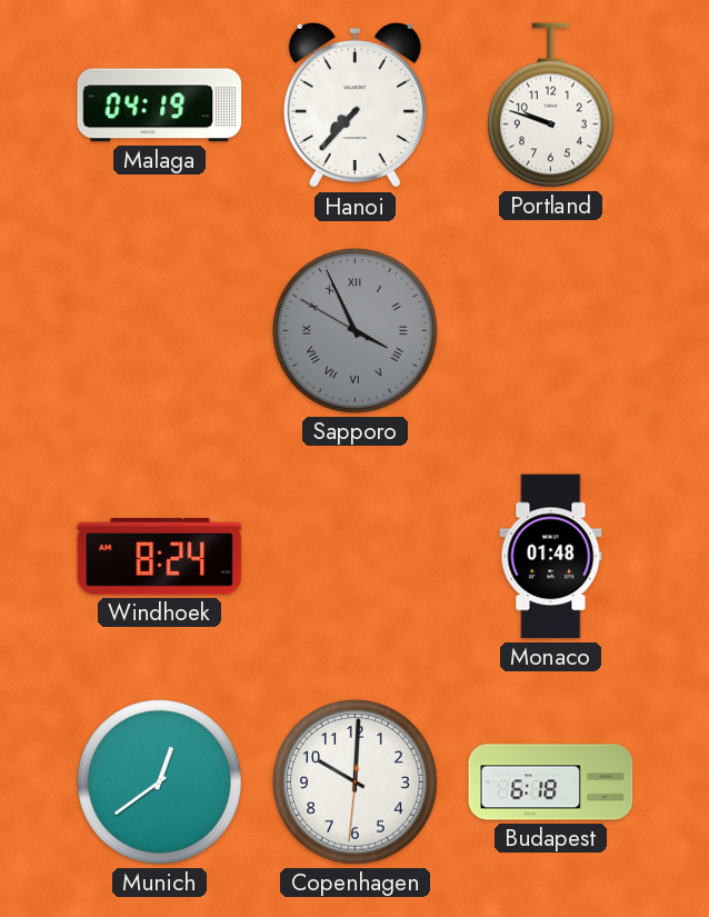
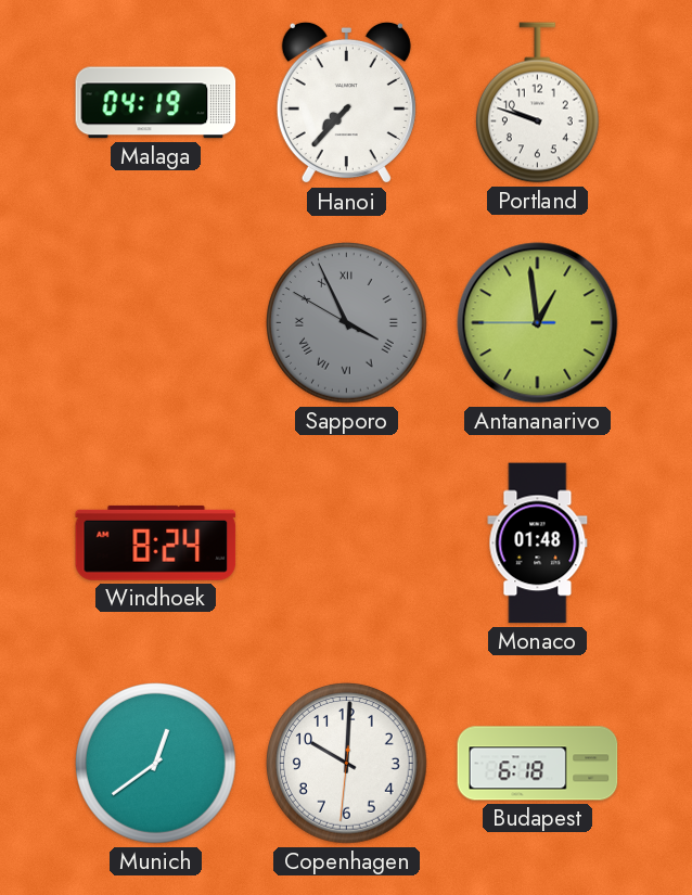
Antananarivo: none -> 12:58
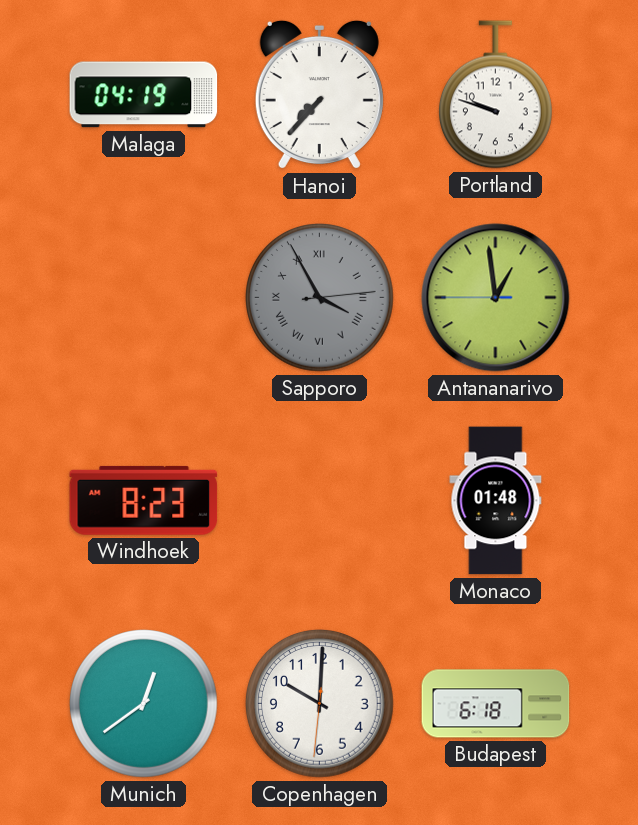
Sapporo: 3:55:50 -> 3:55:14
Windhoek: 8:24 -> 8:23
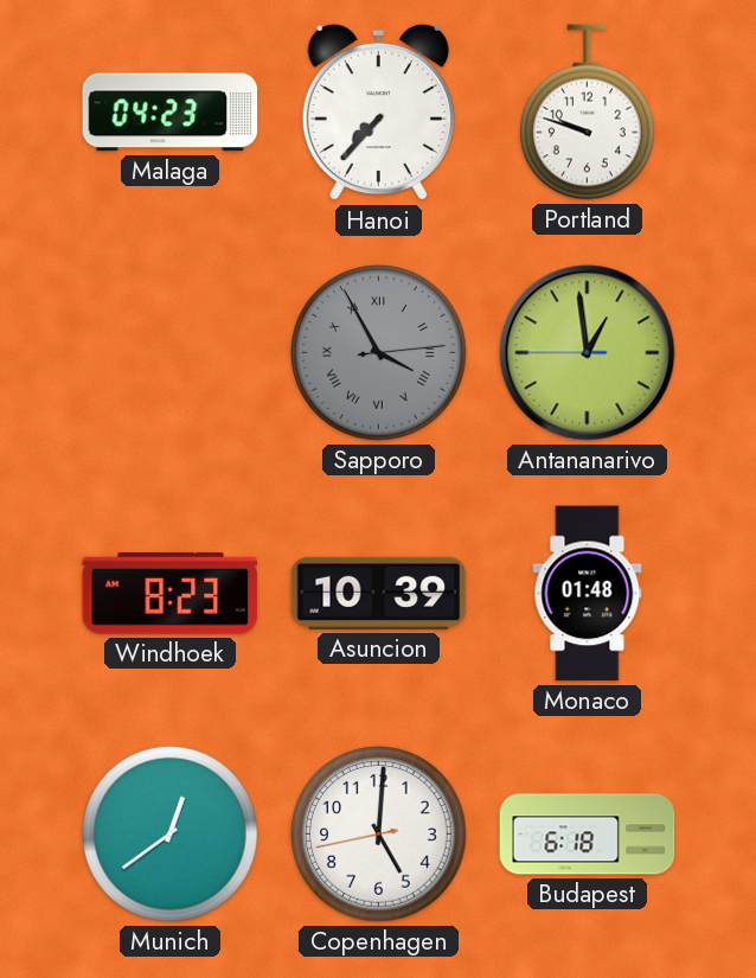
Malaga: 04:19 -> 04:23
Asuncion: none -> 10:39
Copenhagen: 10:00 -> 5:00
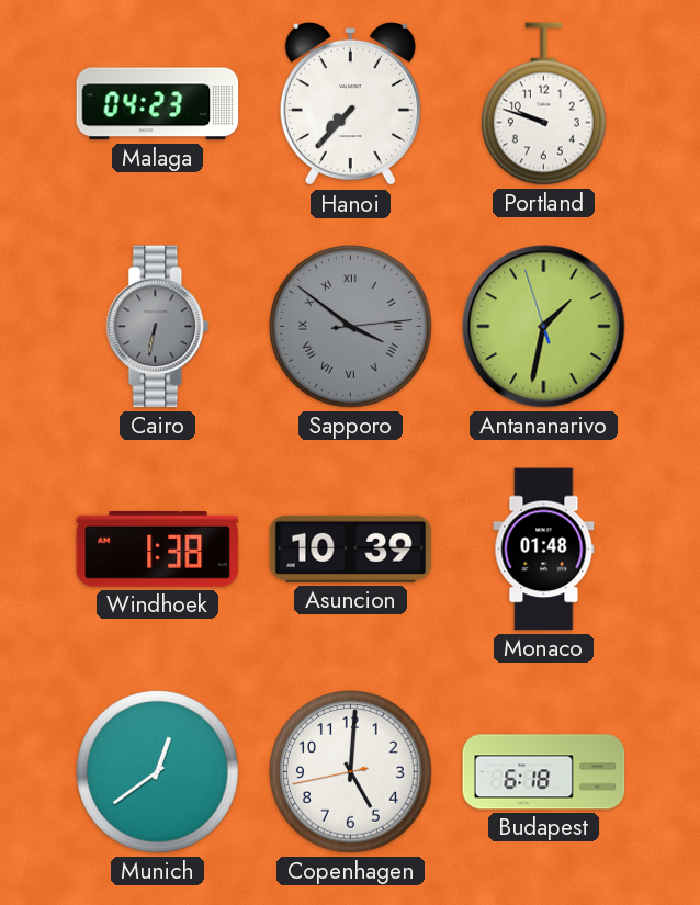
Cairo: none -> 6:32
Sapporo: 3:55 -> 3:51
Antananarivo: 12:58 -> 1:31
Windhoek: 8:23 -> 1:38
